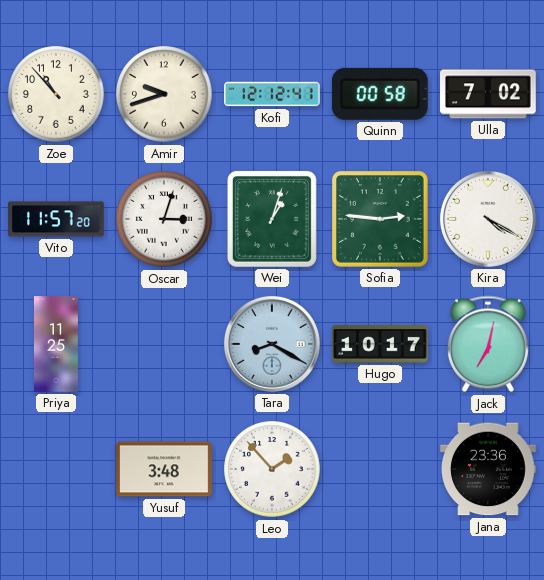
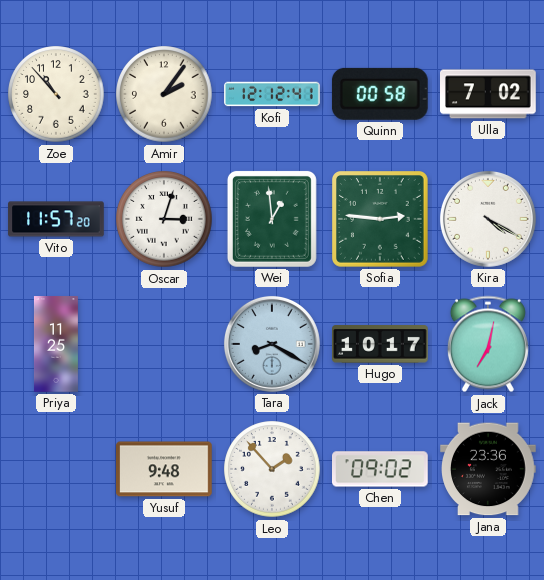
Amir: 9:42 -> 2:06
Wei: 1:03 -> 12:59
Yusuf: 3:48 -> 9:48
Chen: none -> 09:02
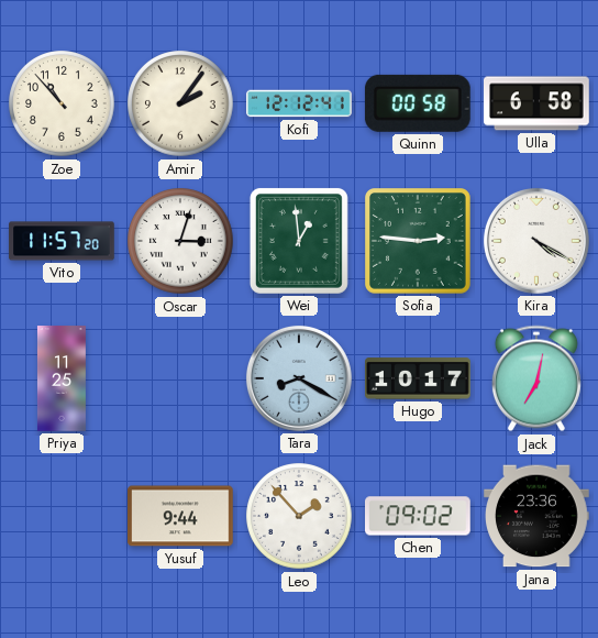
Ulla: 7:02 -> 6:58
Yusuf: 9:48 -> 9:44
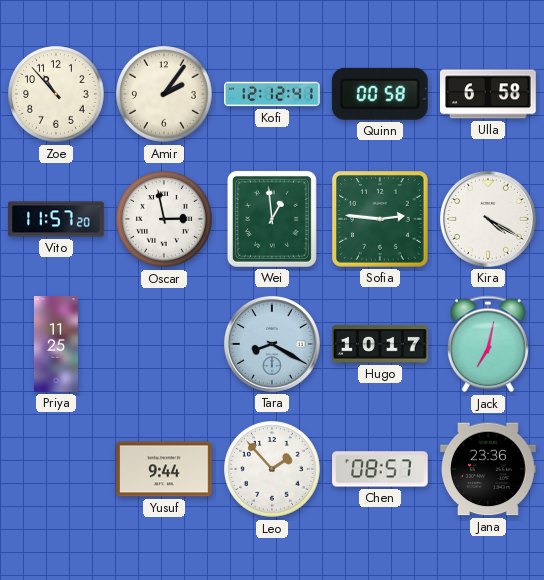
Oscar: 3:03 -> 2:58
Chen: 09:02 -> 08:57
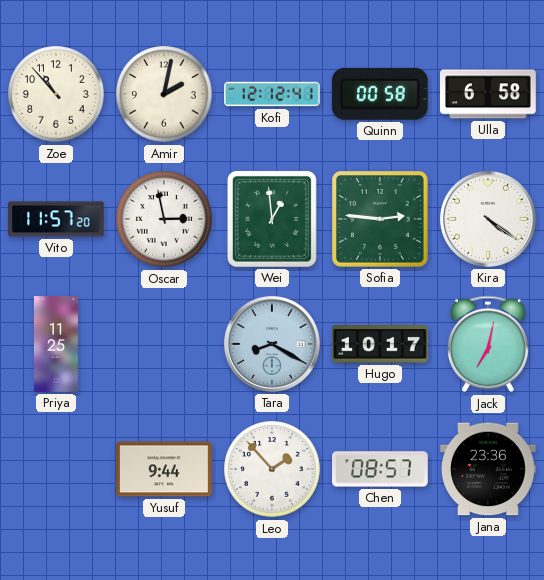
Amir: 2:06 -> 2:02
Kira: 4:20 -> 4:21
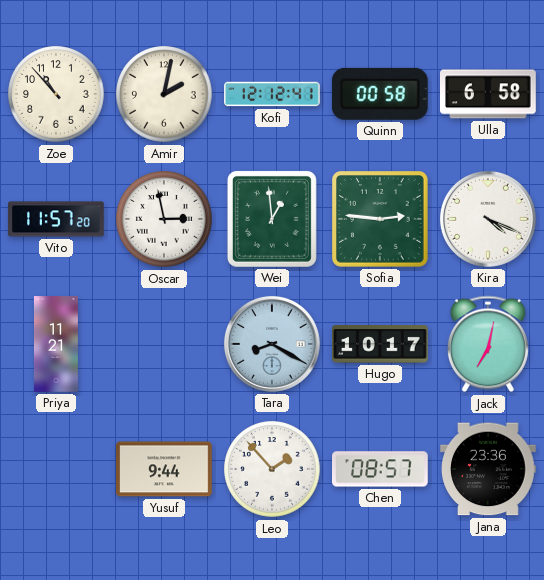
Kira: 4:21 -> 4:19
Priya: 11:25 -> 11:21
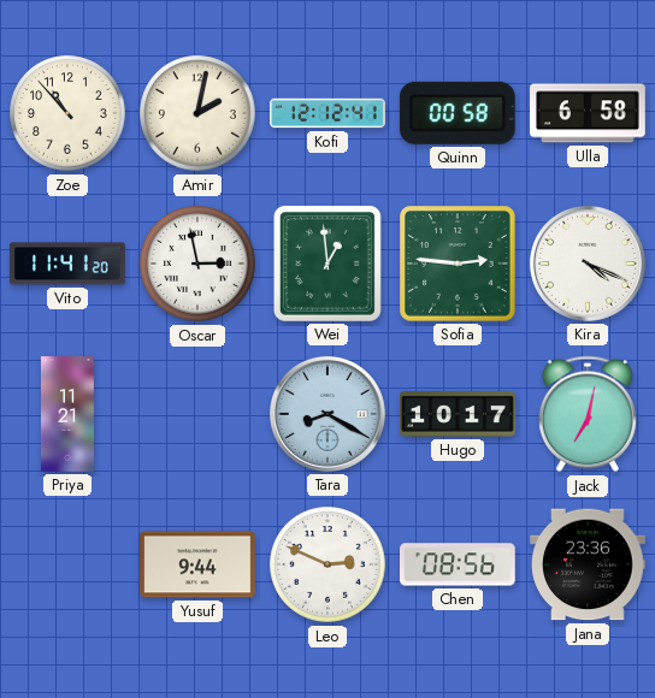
Vito: 11:57 -> 11:41
Leo: 1:53 -> 2:49
Chen: 08:57 -> 08:56
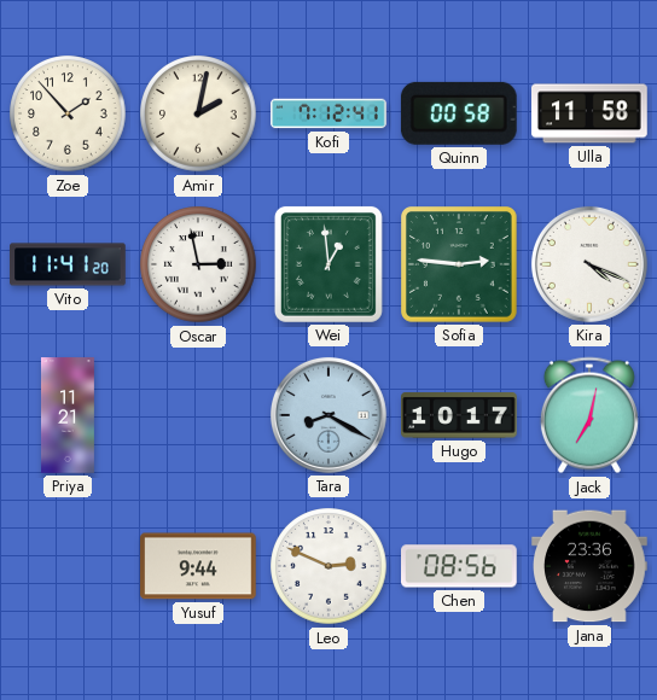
Zoe: 10:53 -> 1:53
Kofi: 12:12 -> 7:12
Ulla: 6:58 -> 11:58
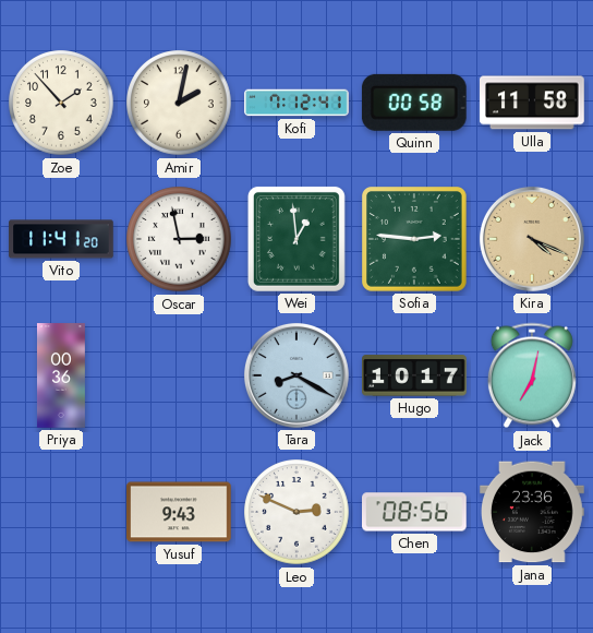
Kira dial: white -> champagne
Priya: 11:21 -> 00:36
Yusuf: 9:44 -> 9:43
